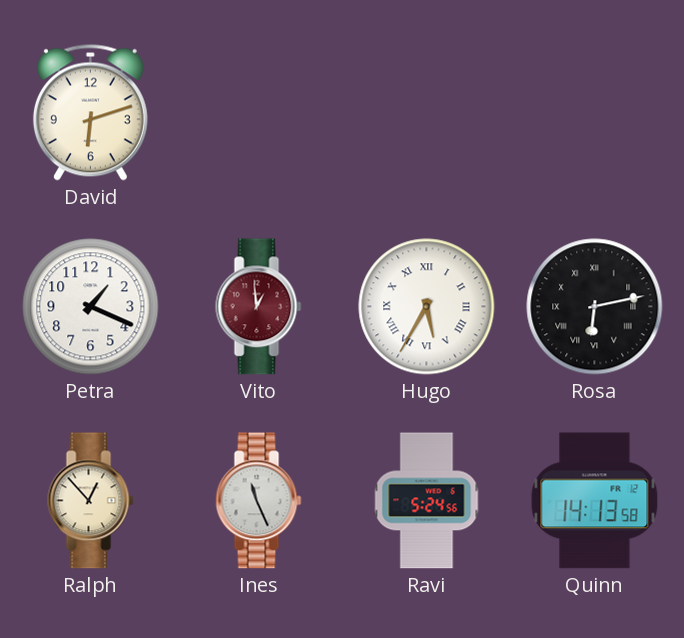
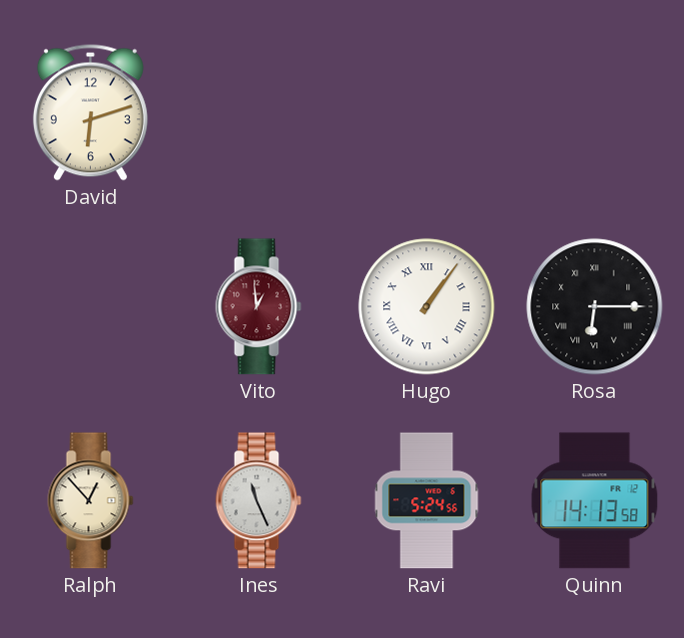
Petra: 1:19 -> none
Hugo: 5:35 -> 1:06
Rosa: 6:13 -> 6:15
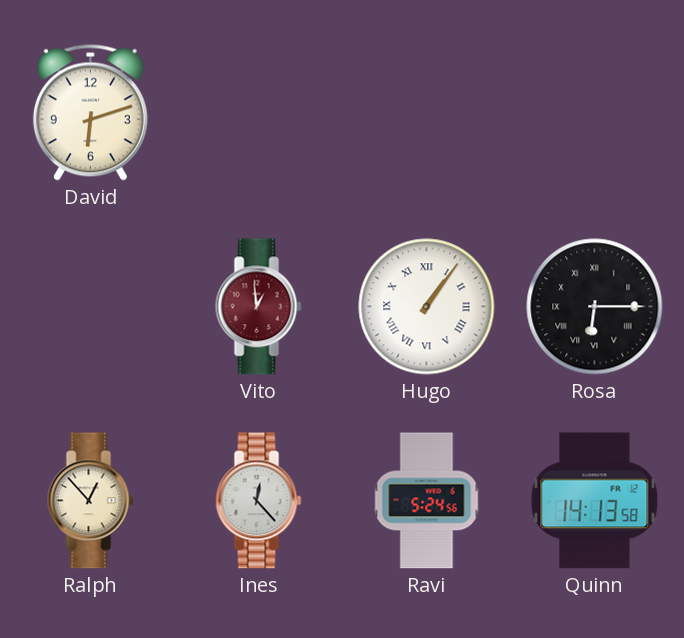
Ines: 11:26 -> 12:23
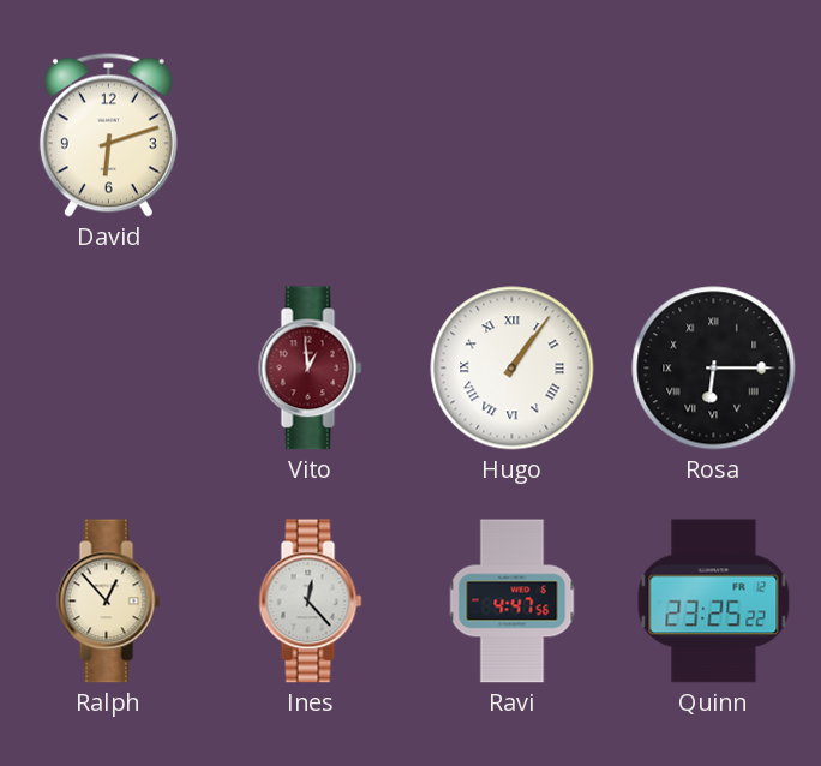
Ravi: 5:24 -> 4:47
Quinn: 14:13 -> 23:25
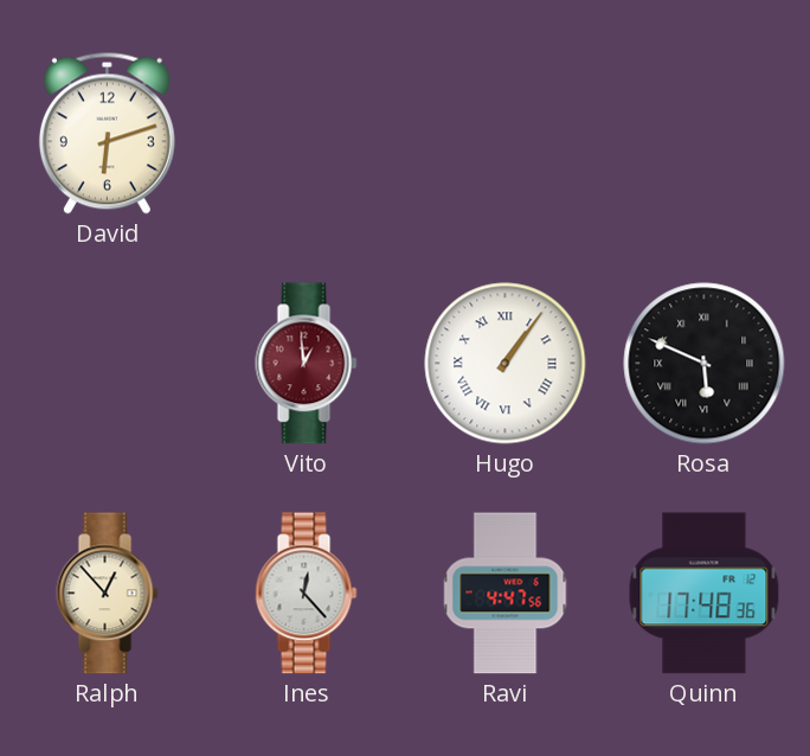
Rosa: 6:15 -> 5:49
Quinn: 23:25 -> 17:48
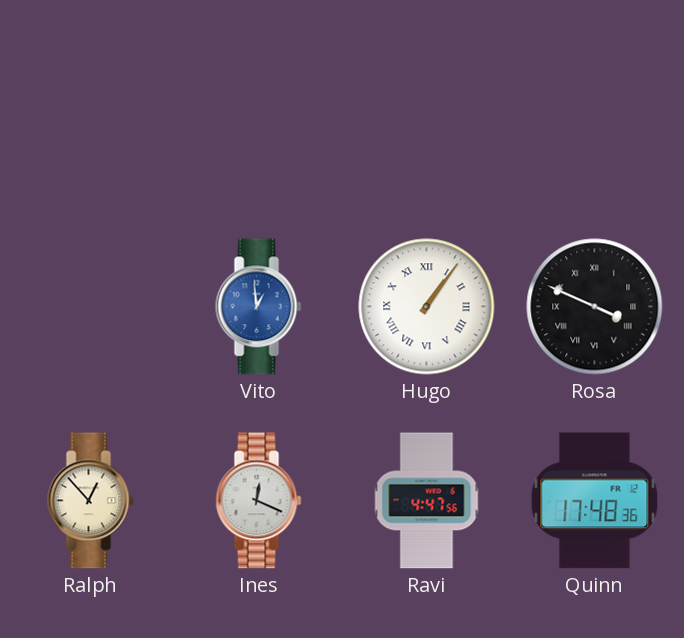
David: 6:12 -> none
Vito dial: burgundy -> blue
Rosa: 5:49 -> 3:49
Ines: 12:23 -> 12:19
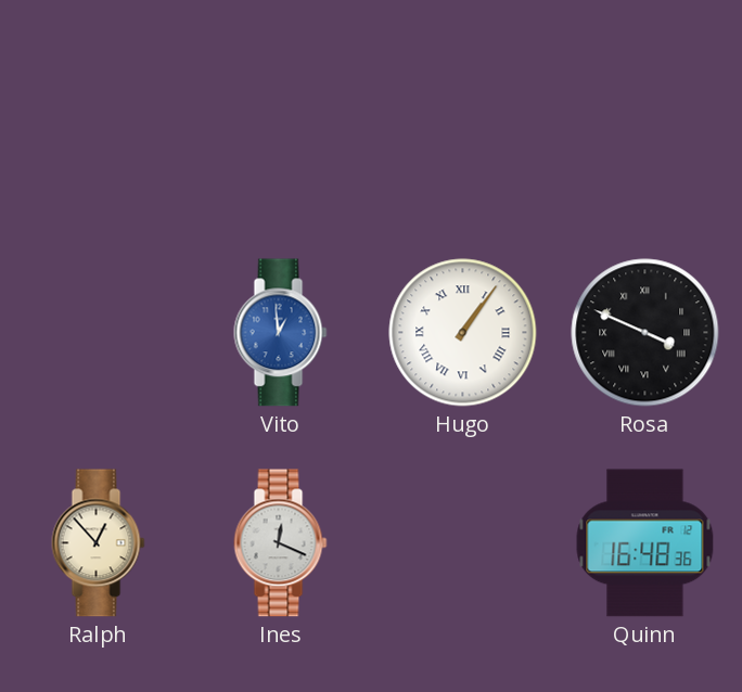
Ravi: 4:47 -> none
Quinn: 17:48 -> 16:48
